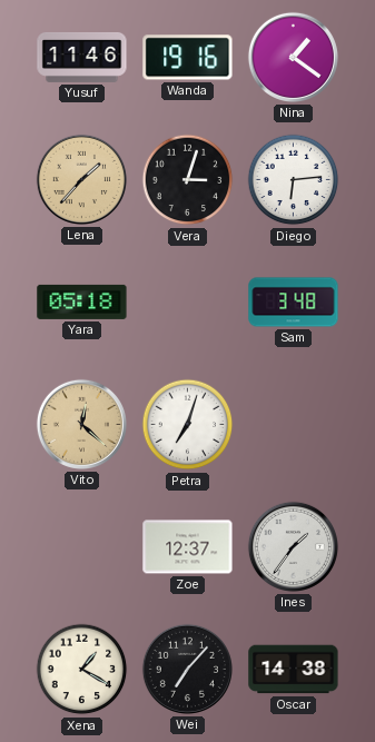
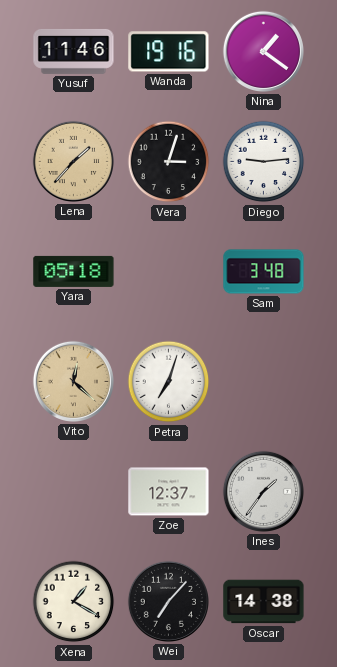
Diego: 6:14 -> 9:14
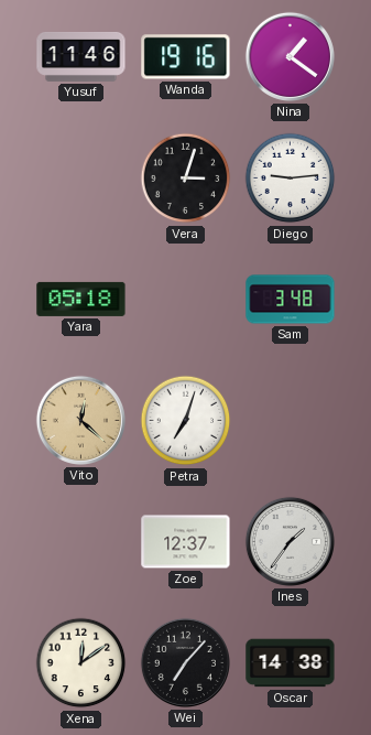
Lena: 1:37 -> none
Xena: 1:20 -> 12:09
